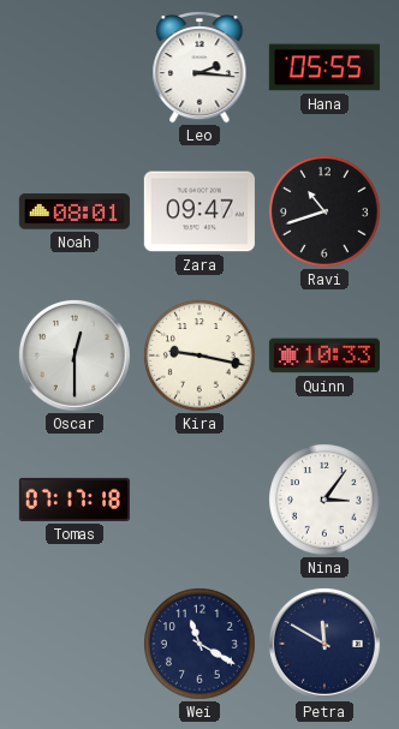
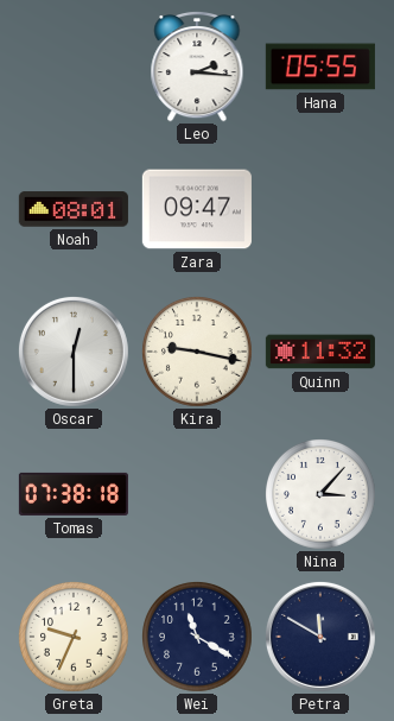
Ravi: 10:42 -> none
Quinn: 10:33 -> 11:32
Tomas: 07:17 -> 07:38
Nina: 3:06 -> 3:07
Greta: none -> 9:34
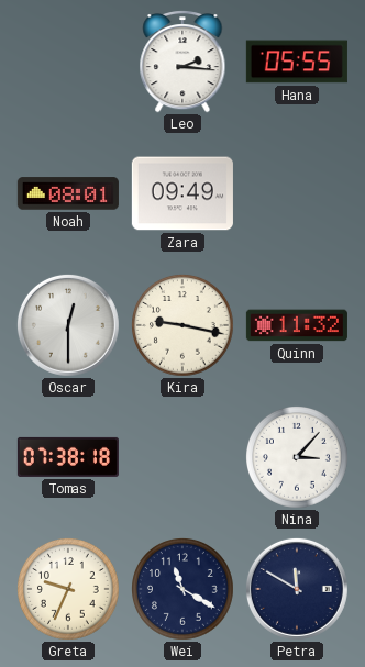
Zara: 09:47 -> 09:49
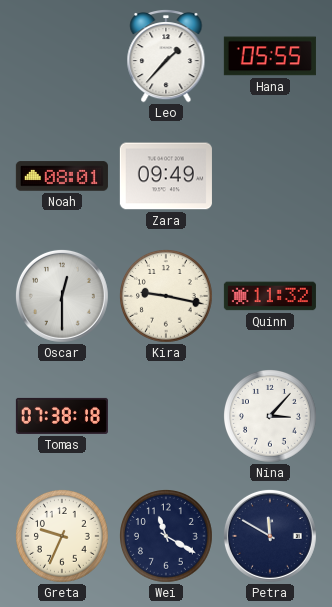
Leo: 2:16 -> 1:37
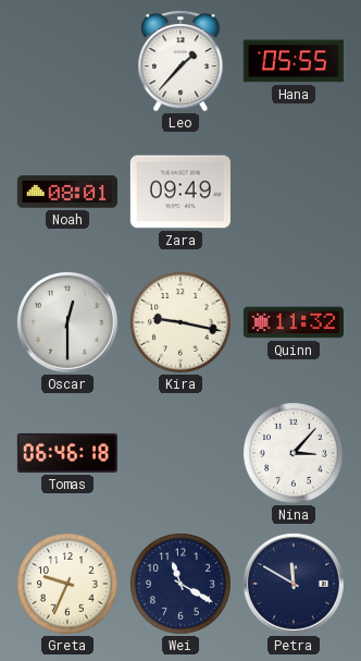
Tomas: 07:38 -> 06:46
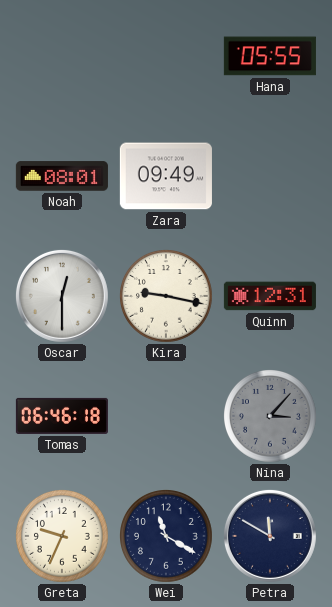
Leo: 1:37 -> none
Quinn: 11:32 -> 12:31
Nina dial: white -> grey
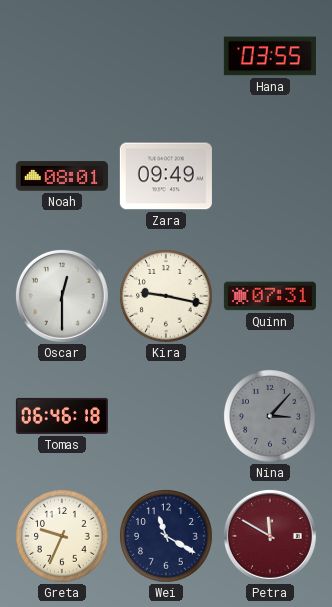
Hana: 05:55 -> 03:55
Quinn: 12:31 -> 07:31
Petra dial: navy -> burgundy
